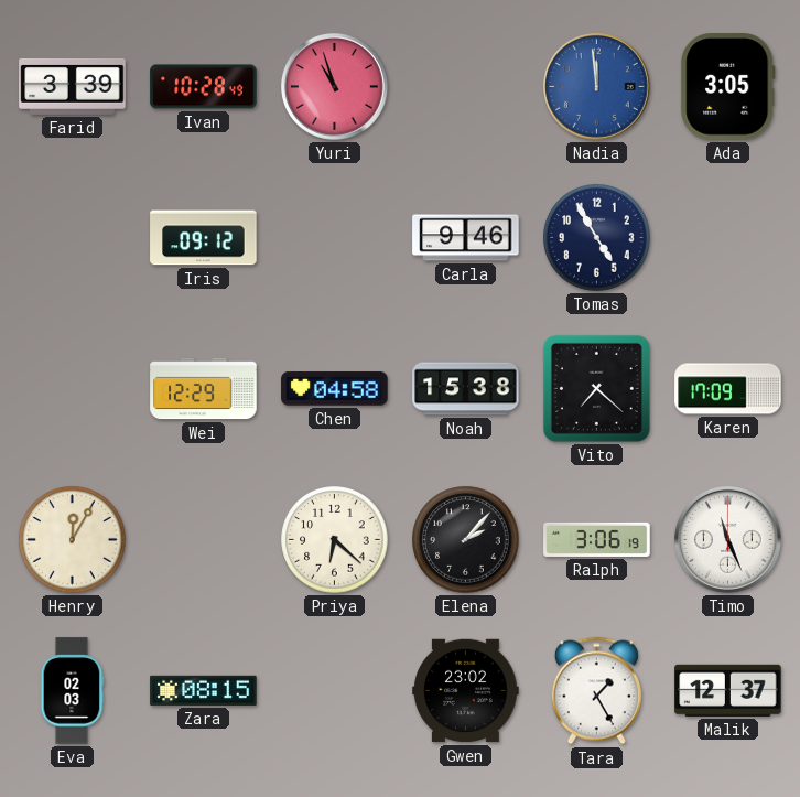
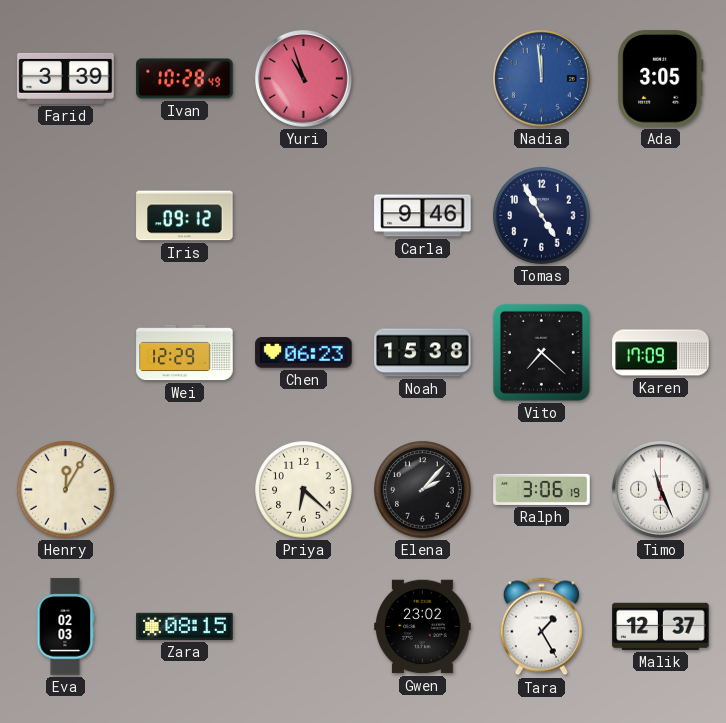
Chen: 04:58 -> 06:23
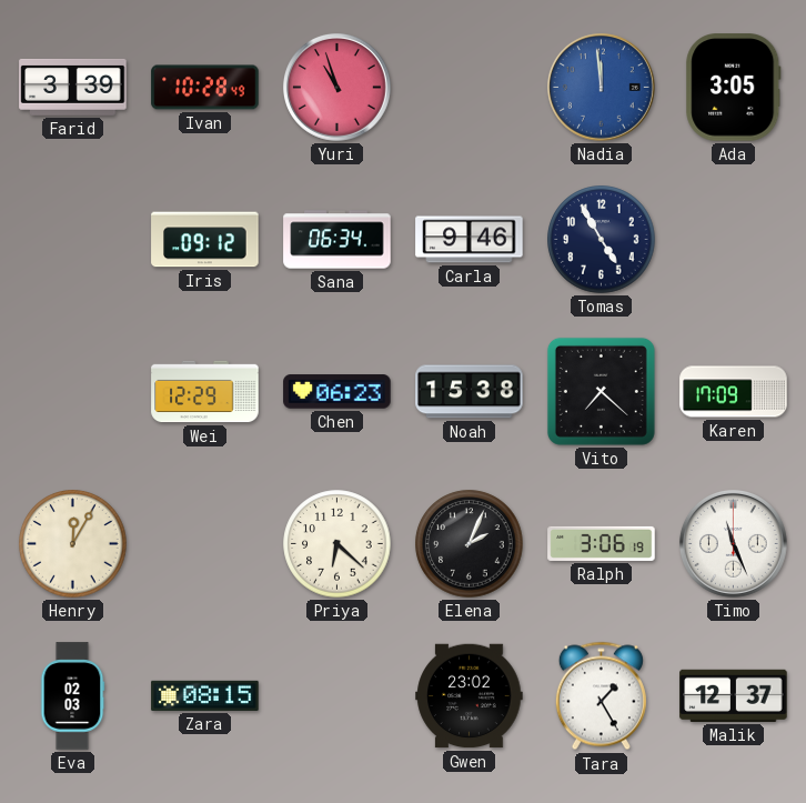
Sana: none -> 06:34
Elena: 2:07 -> 2:04
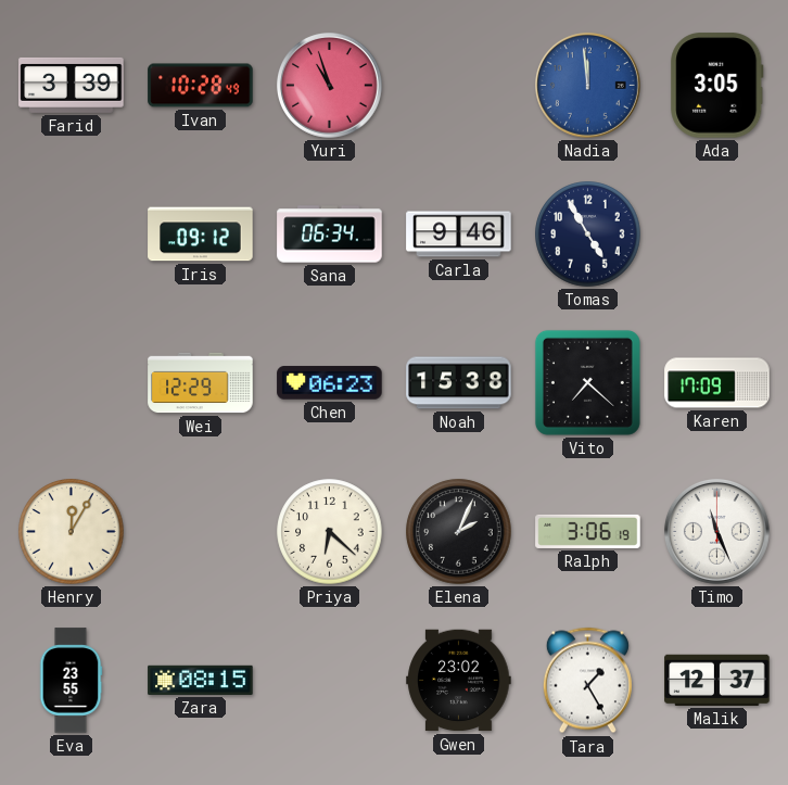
Eva: 02:03 -> 23:55
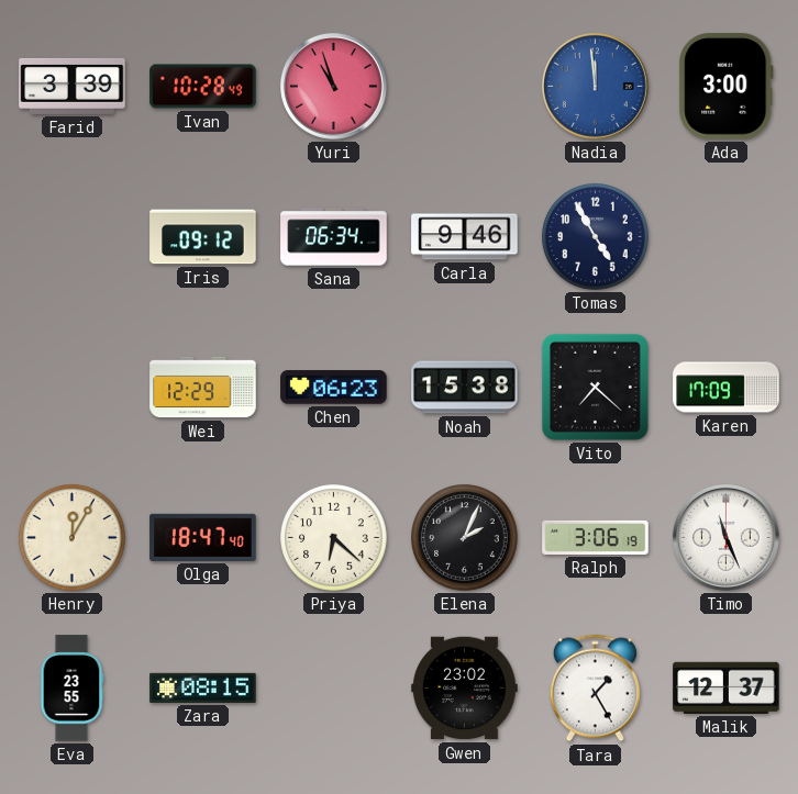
Ada: 3:05 -> 3:00
Olga: none -> 18:47
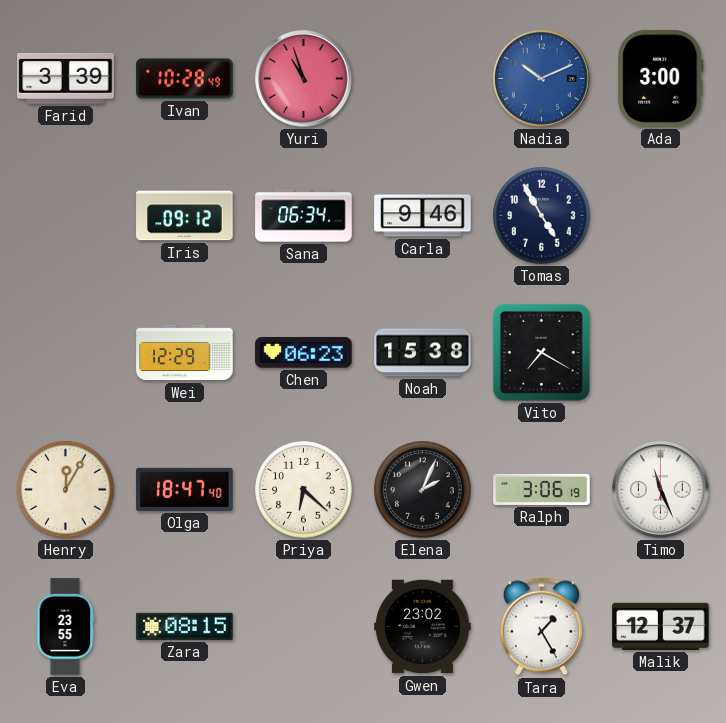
Nadia: 11:59 -> 10:11
Vito: 7:22 -> 7:20
Karen: 17:09 -> none
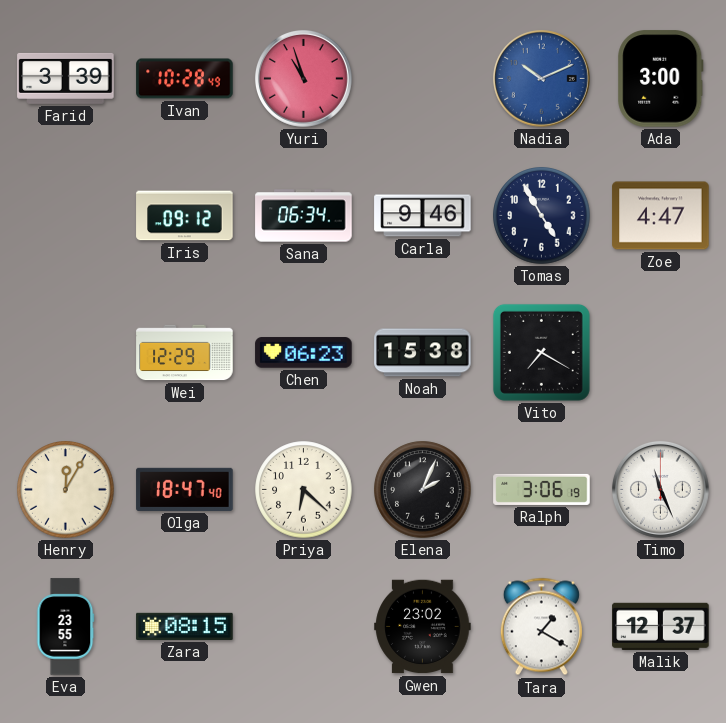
Zoe: none -> 4:47
Tara: 1:25 -> 1:20
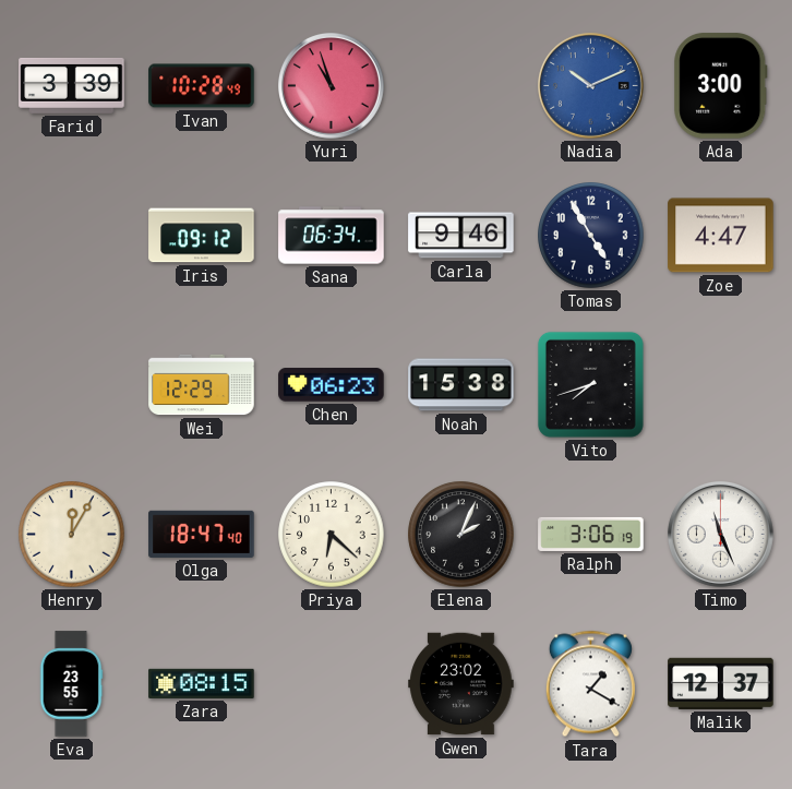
Vito: 7:20 -> 7:42
